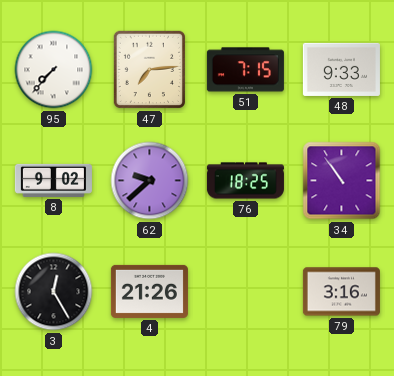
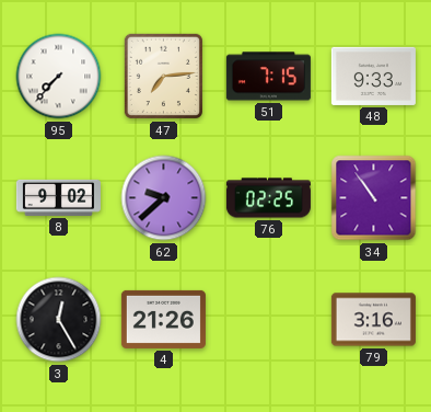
76: 18:25 -> 02:25
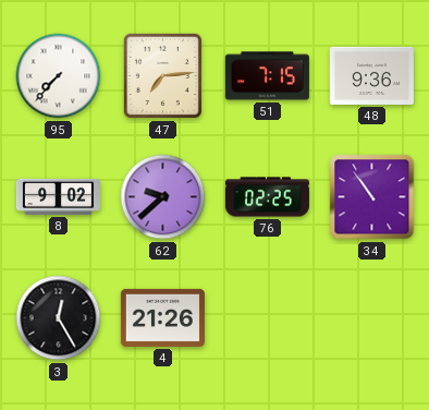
48: 9:33 -> 9:36
79: 3:16 -> none
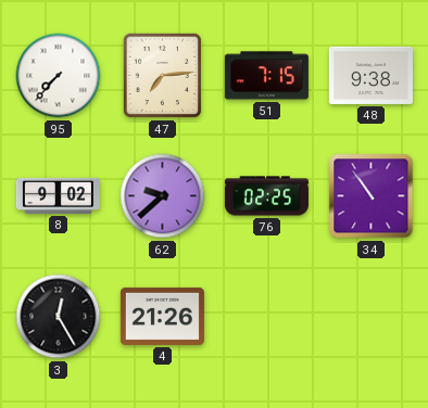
48: 9:36 -> 9:38
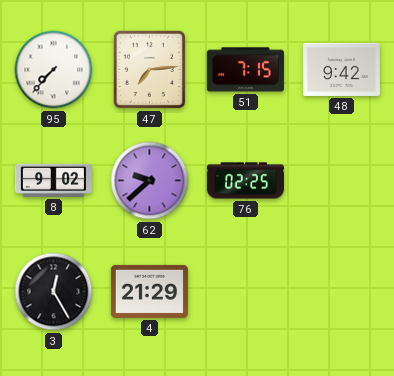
48: 9:38 -> 9:42
34: 10:54 -> none
4: 21:26 -> 21:29
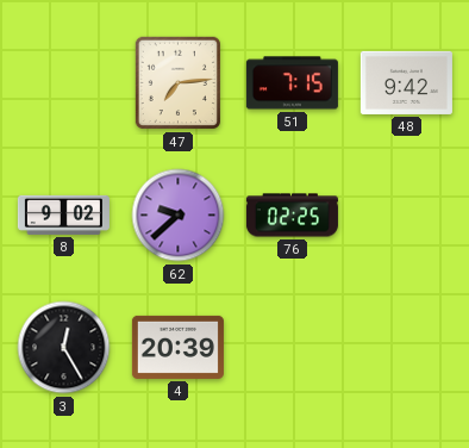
95: 7:37 -> none
4: 21:29 -> 20:39
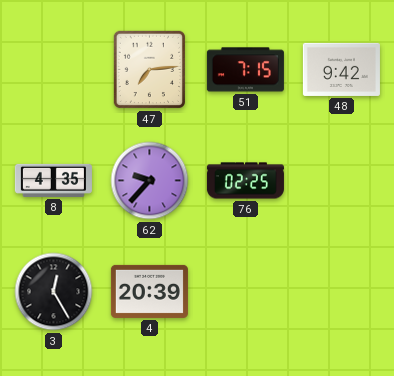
8: 9:02 -> 4:35
62: 9:38 -> 9:37
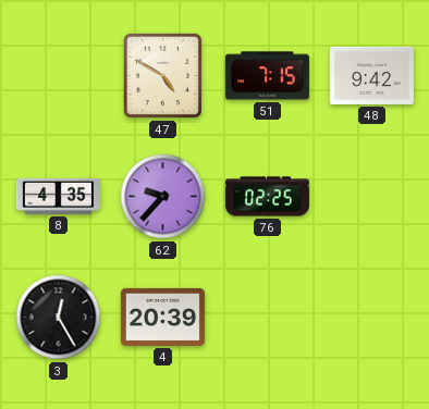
47: 7:14 -> 4:50
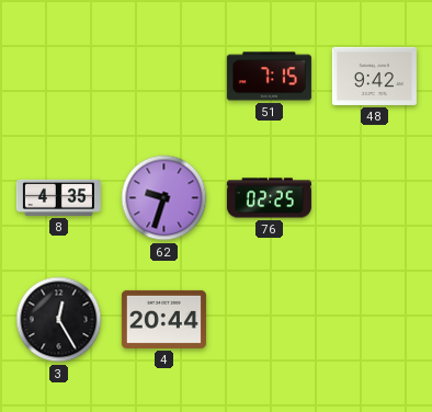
47: 4:50 -> none
62: 9:37 -> 9:33
4: 20:39 -> 20:44
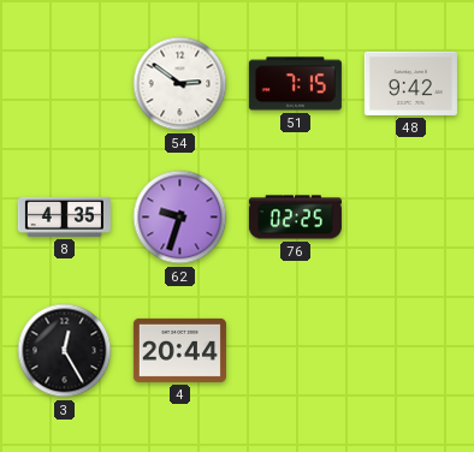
54: none -> 2:51
